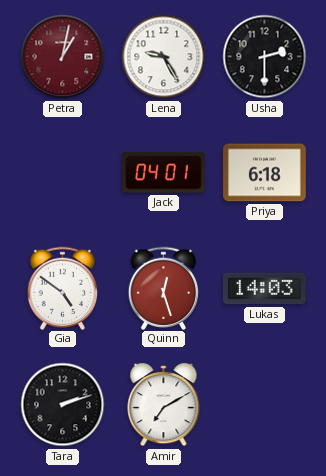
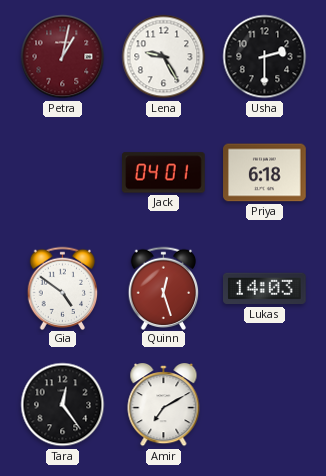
Tara: 2:12 -> 12:24
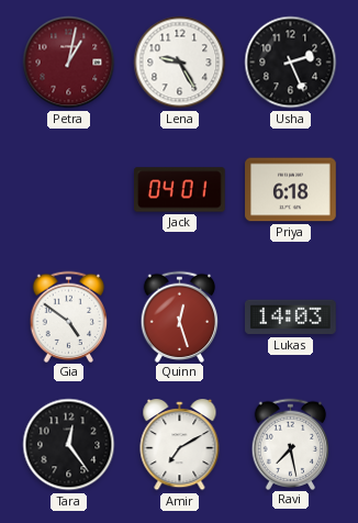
Usha: 2:30 -> 2:26
Ravi: none -> 7:28
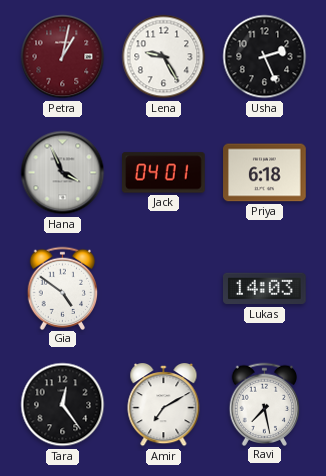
Hana: none -> 3:56
Quinn: 12:27 -> none
